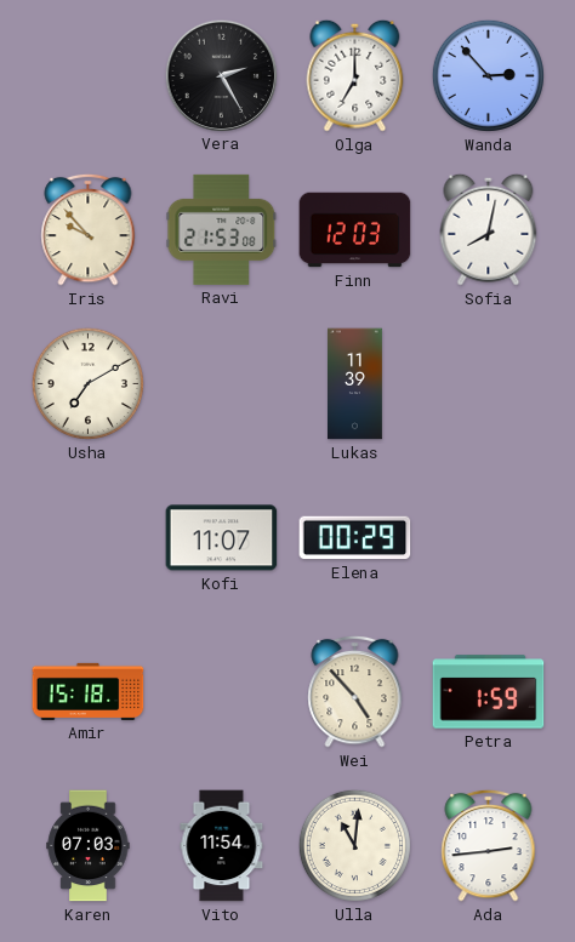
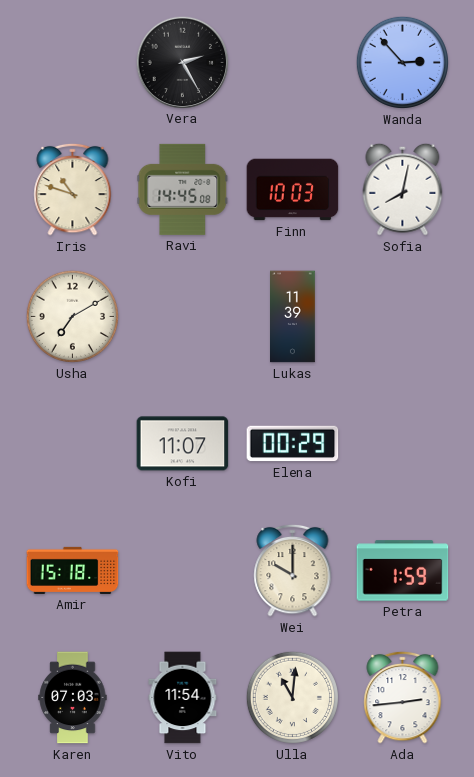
Olga: 7:00 -> none
Iris: 9:53 -> 10:48
Ravi: 21:53 -> 14:45
Finn: 12:03 -> 10:03
Wei: 4:53 -> 10:00
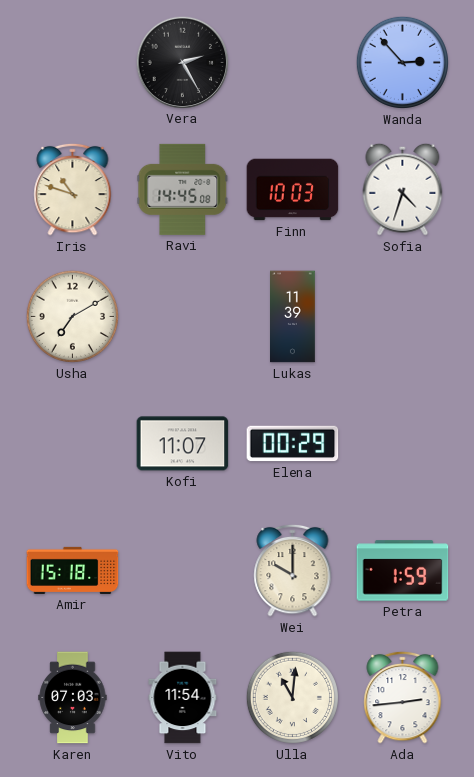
Sofia: 8:02 -> 4:33
